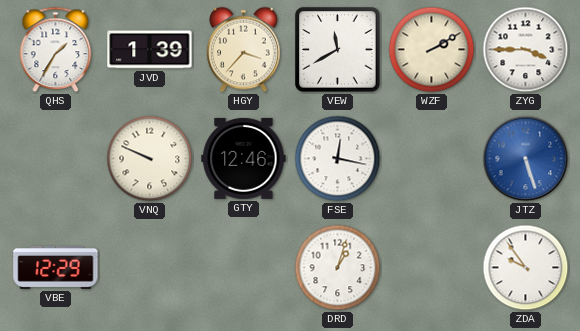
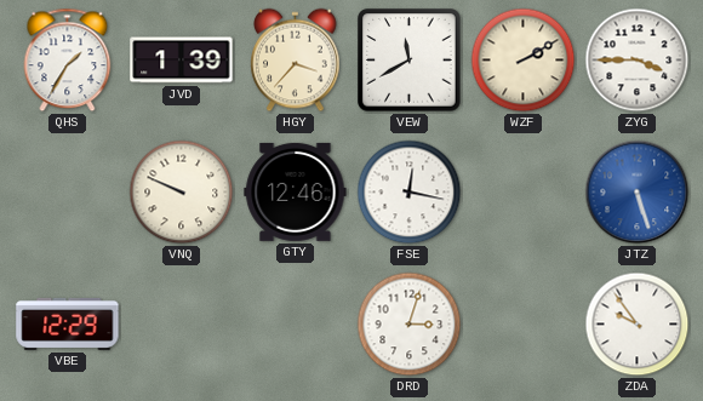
DRD: 1:03 -> 3:03
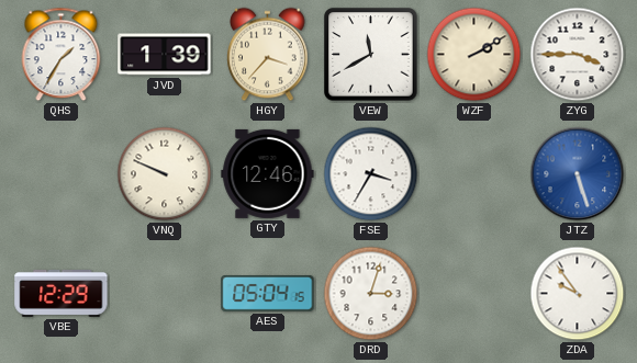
FSE: 12:17 -> 3:35
AES: none -> 05:04
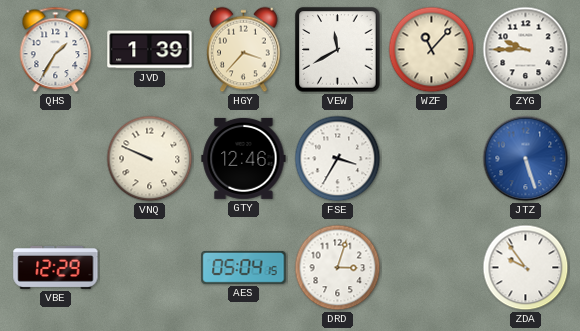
WZF: 2:10 -> 11:07
ZYG: 3:45 -> 9:45
